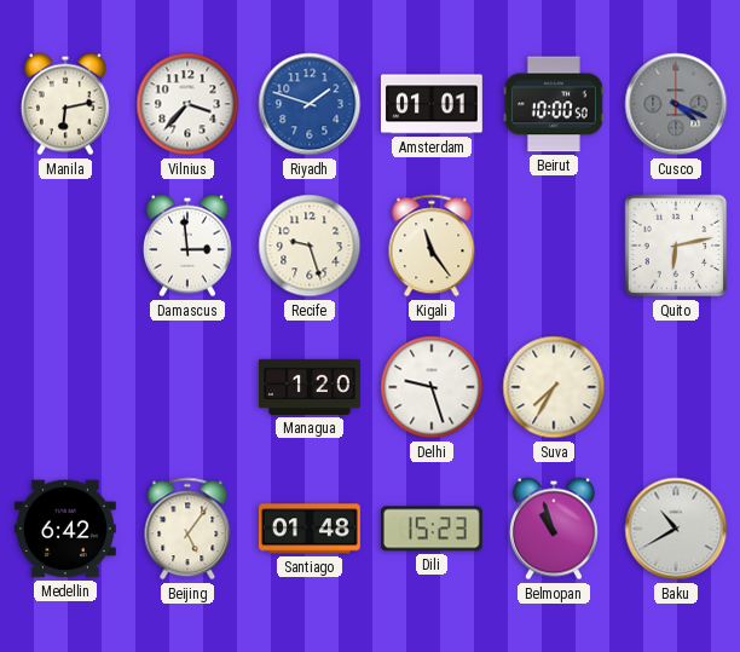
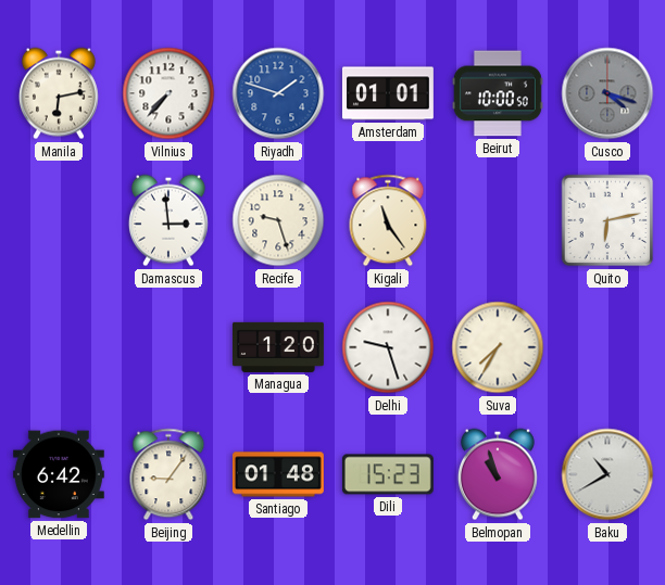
Vilnius: 3:37 -> 7:37
Cusco: 4:19 -> 4:18
Beijing: 5:06 -> 9:06
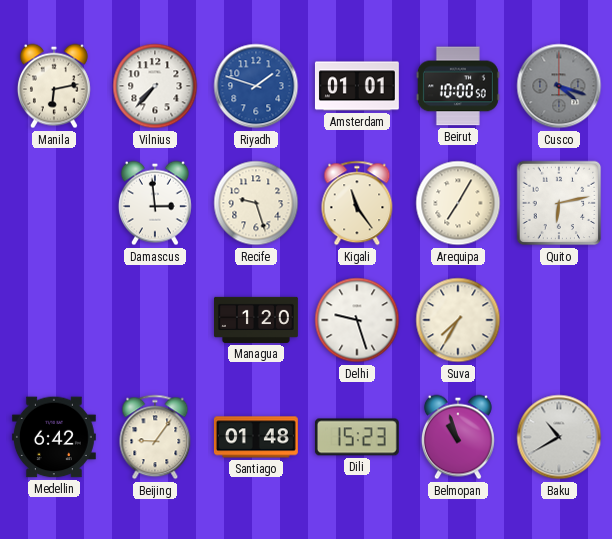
Arequipa: none -> 7:05
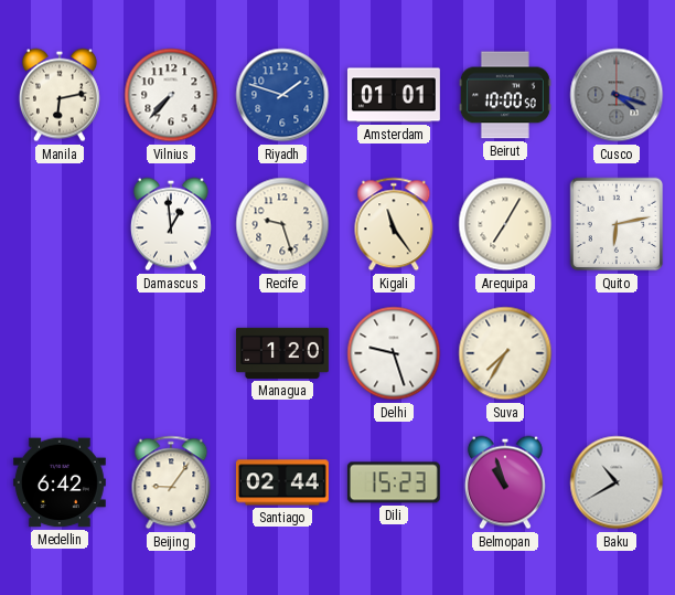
Damascus: 2:59 -> 12:59
Santiago: 01:48 -> 02:44
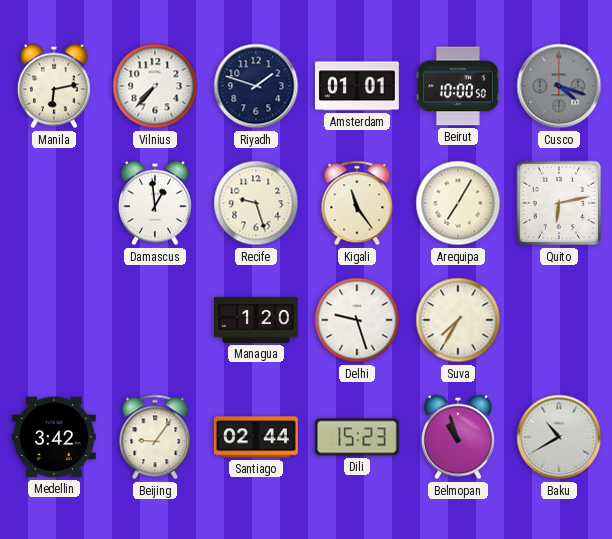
Riyadh dial: blue -> navy
Medellin: 6:42 -> 3:42
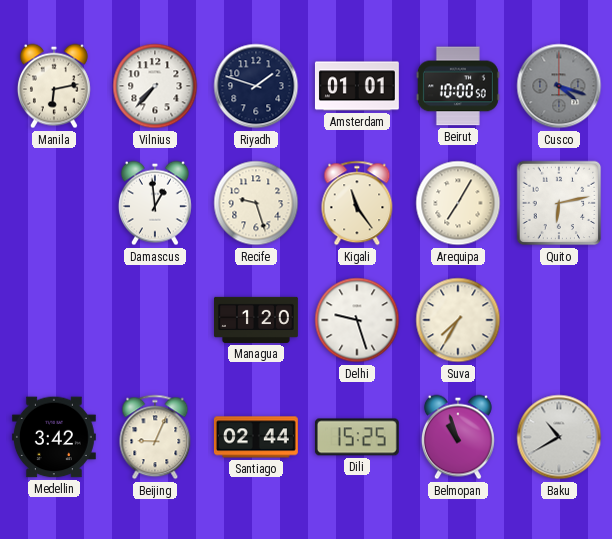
Beijing: 9:06 -> 9:04
Dili: 15:23 -> 15:25
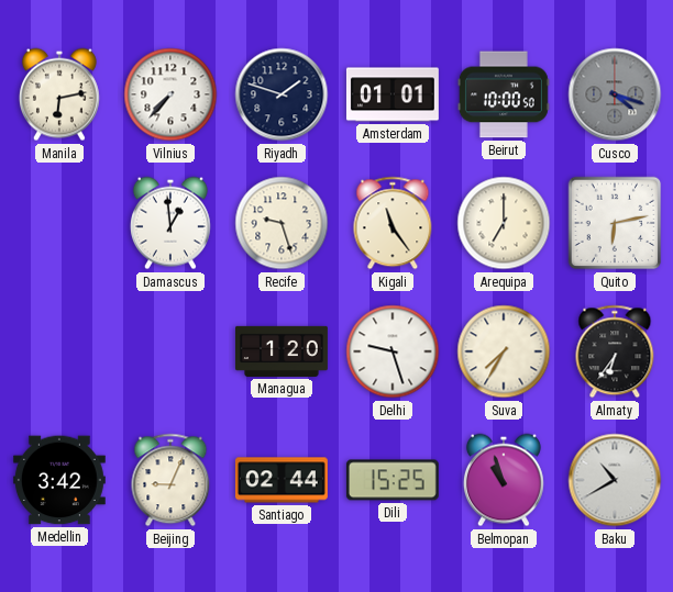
Arequipa: 7:05 -> 7:00
Almaty: none -> 6:36
